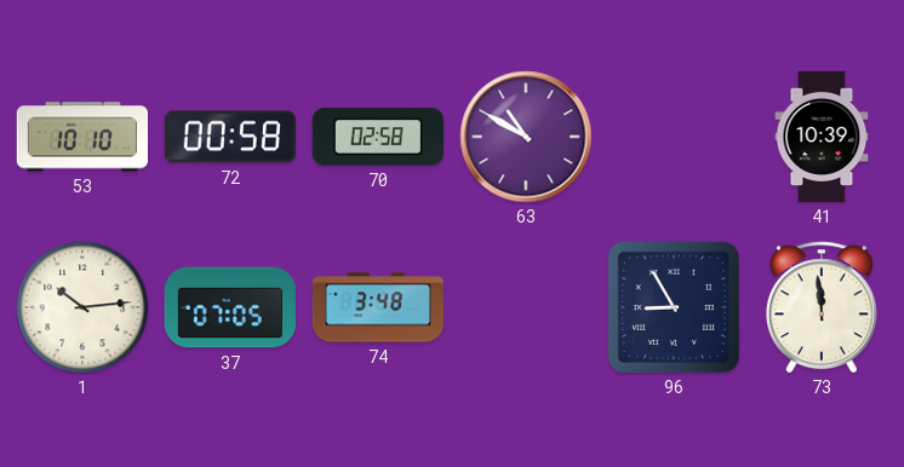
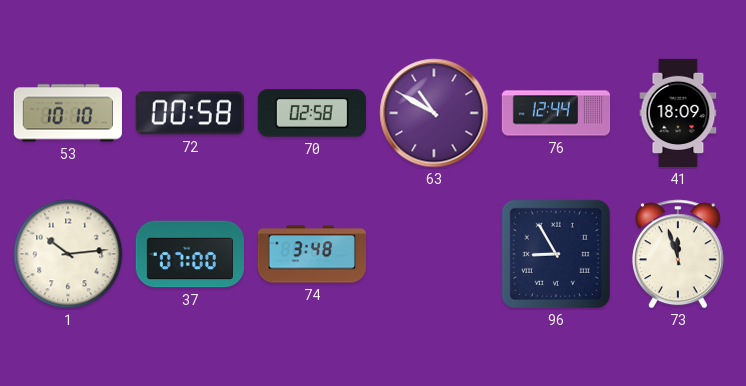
76: none -> 12:44
41: 10:39 -> 18:09
37: 07:05 -> 07:00
73: 11:59 -> 11:57
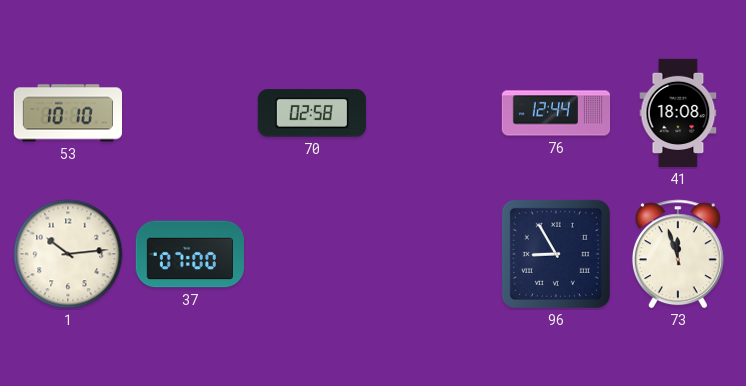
72: 00:58 -> none
63: 10:50 -> none
41: 18:09 -> 18:08
74: 3:48 -> none
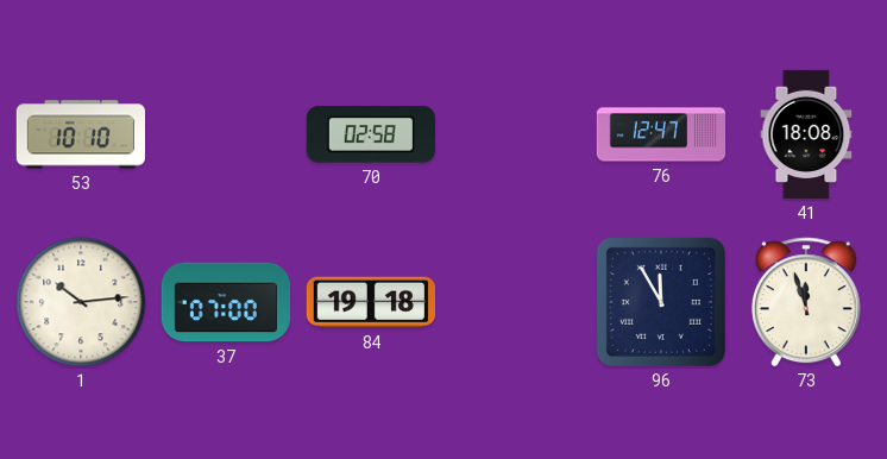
76: 12:44 -> 12:47
84: none -> 19:18
96: 8:55 -> 11:55
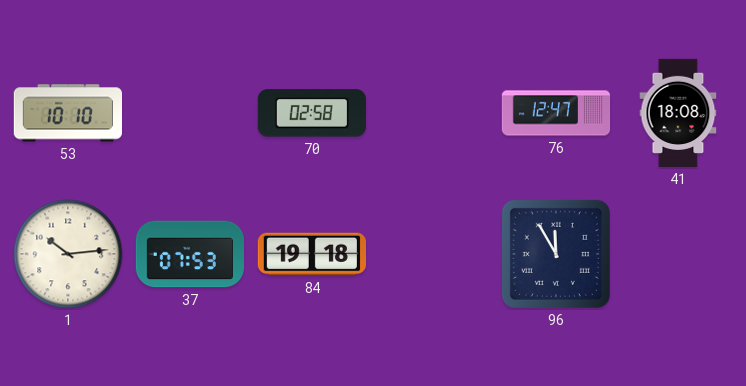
37: 07:00 -> 07:53
73: 11:57 -> none
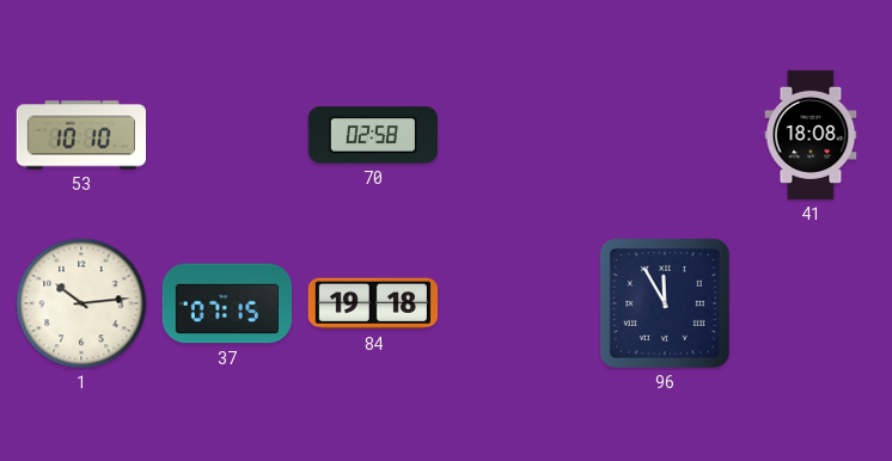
76: 12:47 -> none
37: 07:53 -> 07:15
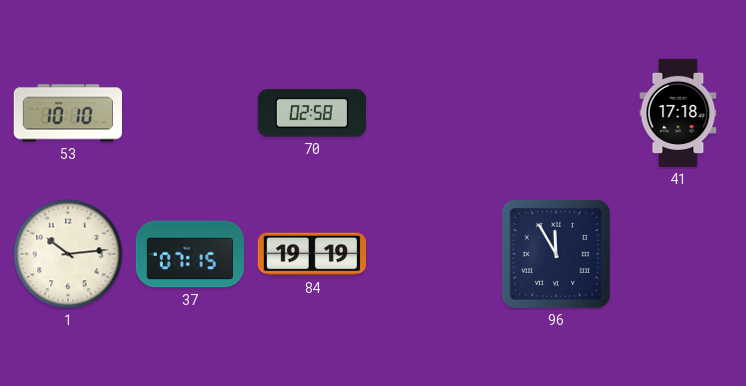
41: 18:08 -> 17:18
84: 19:18 -> 19:19
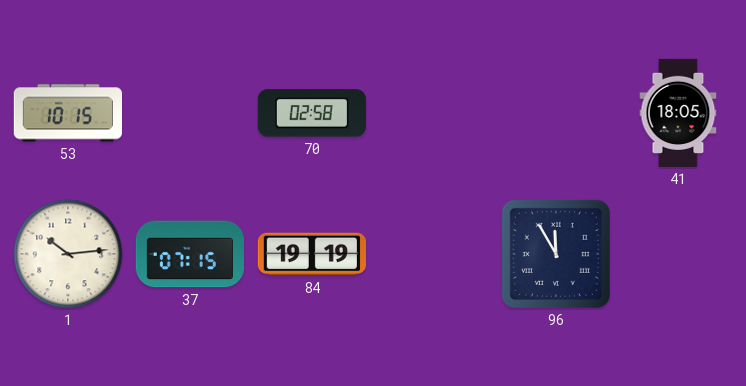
53: 10:10 -> 10:15
41: 17:18 -> 18:05
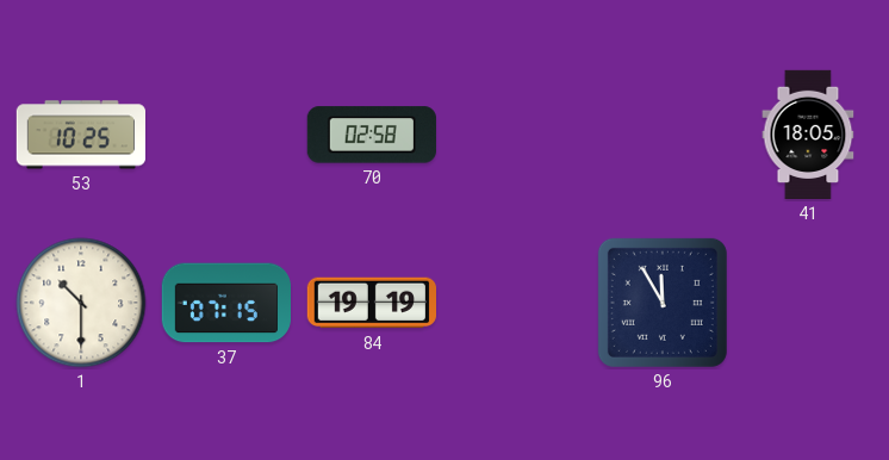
53: 10:15 -> 10:25
1: 10:14 -> 10:30
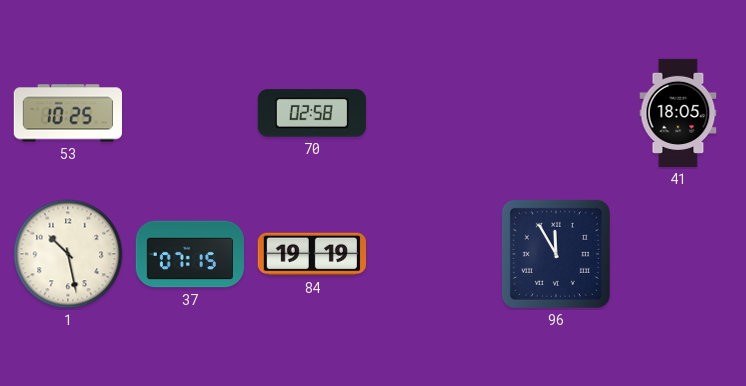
1: 10:30 -> 10:28
